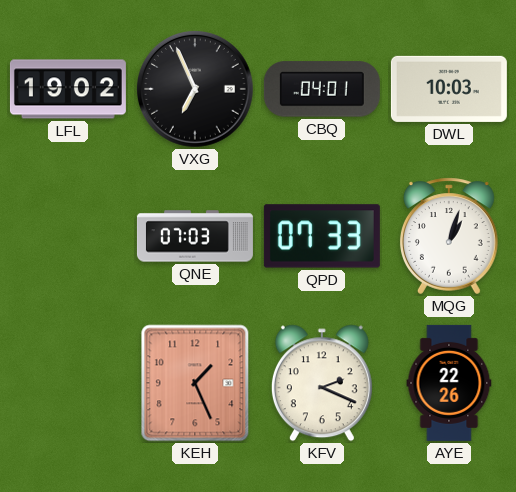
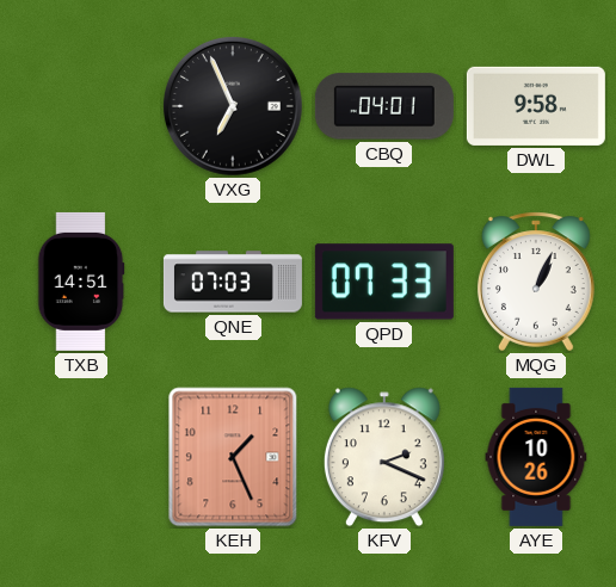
LFL: 19:02 -> none
DWL: 10:03 -> 9:58
TXB: none -> 14:51
MQG: 1:03 -> 1:04
AYE: 22:26 -> 10:26
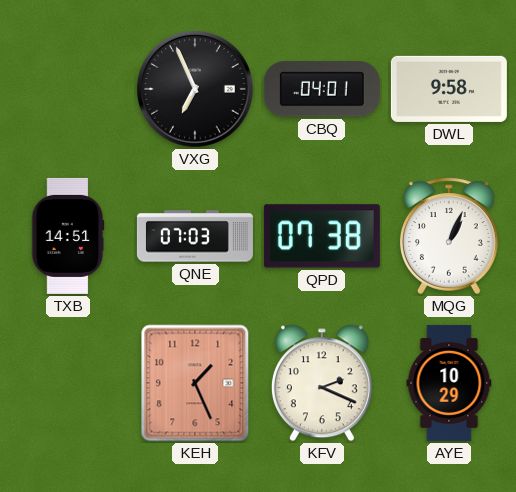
QPD: 07:33 -> 07:38
AYE: 10:26 -> 10:29
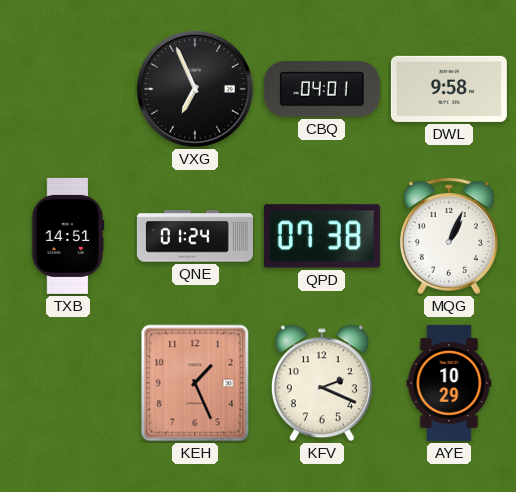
QNE: 07:03 -> 01:24
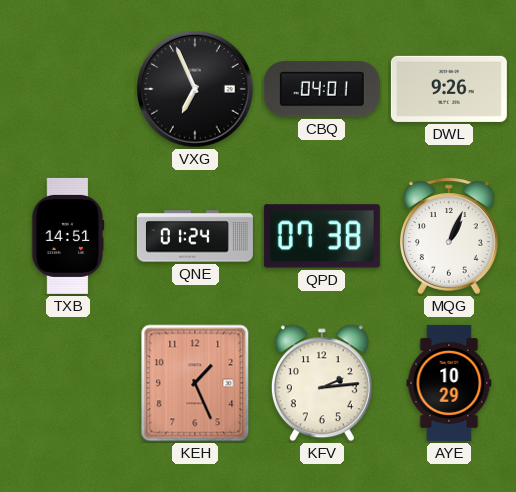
DWL: 9:58 -> 9:26
KFV: 2:19 -> 2:14
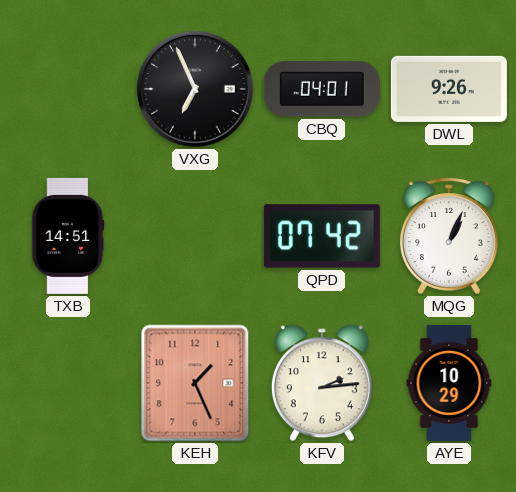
QNE: 01:24 -> none
QPD: 07:38 -> 07:42
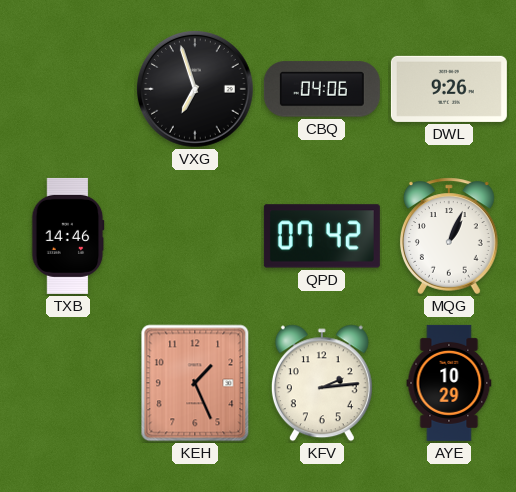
VXG: 6:56 -> 6:57
CBQ: 04:01 -> 04:06
TXB: 14:51 -> 14:46
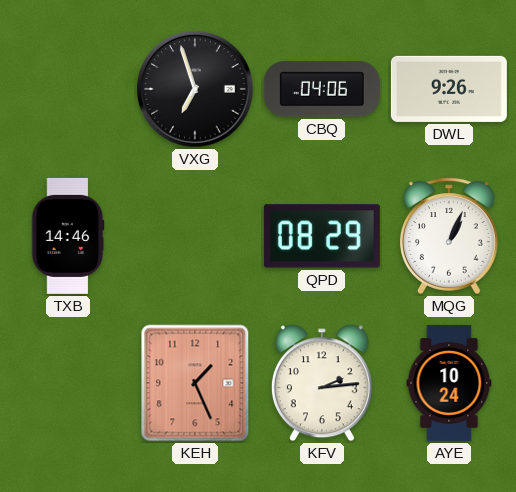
QPD: 07:42 -> 08:29
AYE: 10:29 -> 10:24
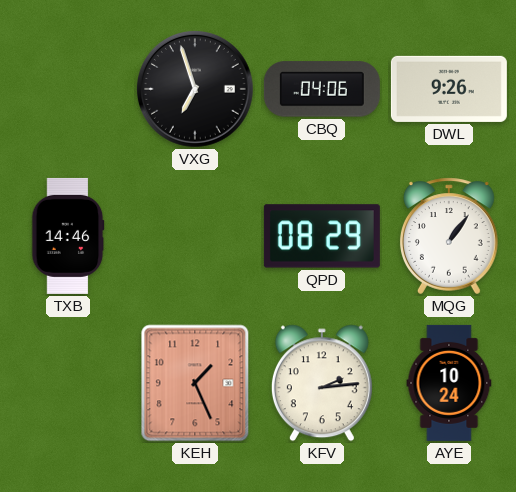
MQG: 1:04 -> 1:06
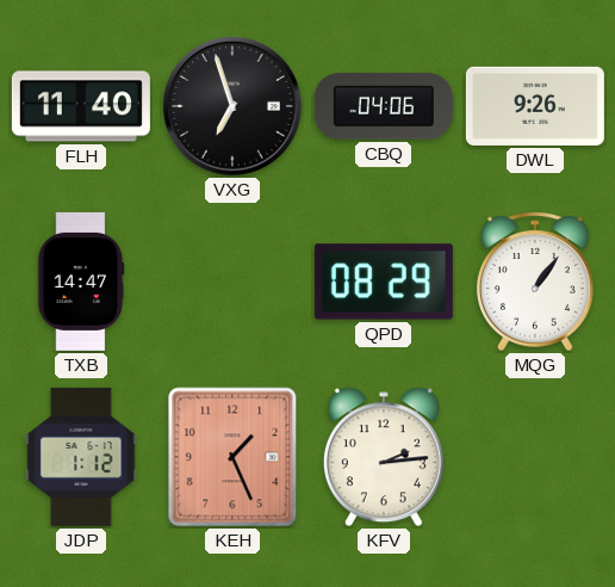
FLH: none -> 11:40
TXB: 14:46 -> 14:47
JDP: none -> 1:12
AYE: 10:24 -> none
